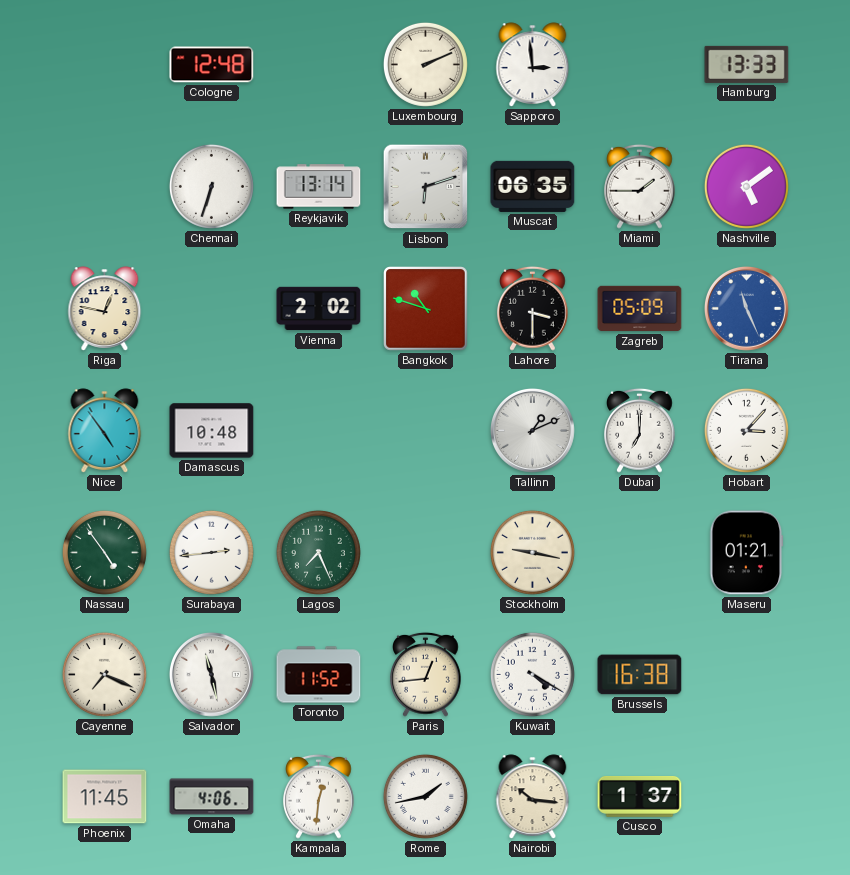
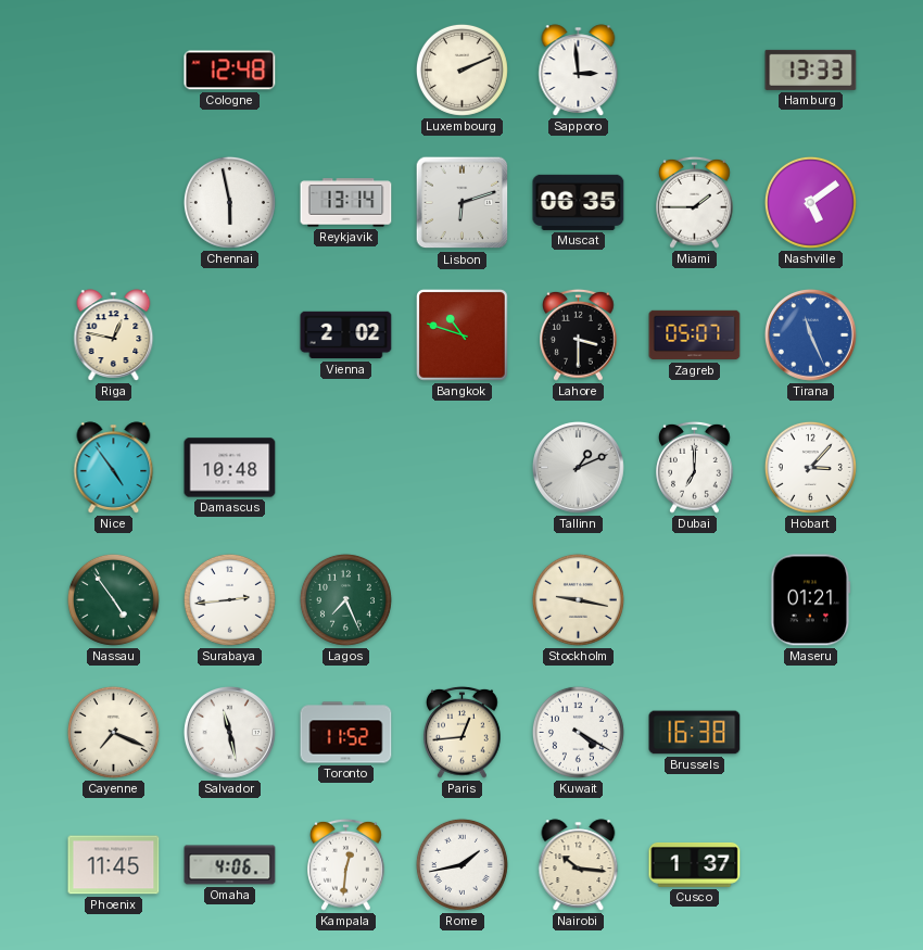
Chennai: 6:33 -> 5:58
Zagreb: 05:09 -> 05:07
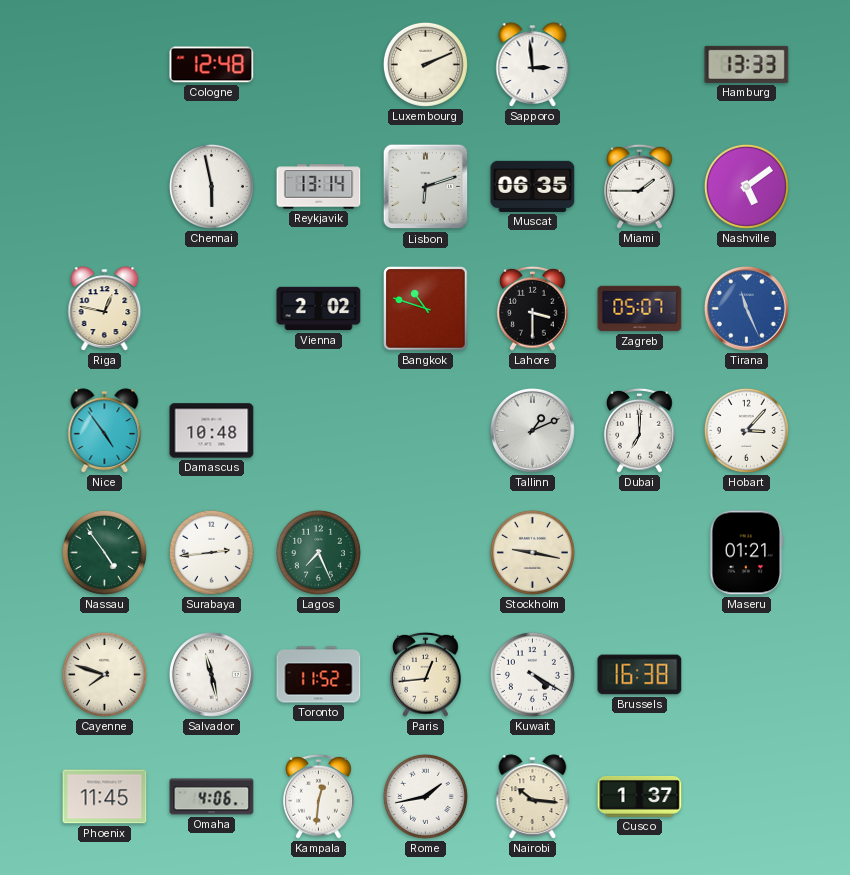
Cayenne: 7:19 -> 7:48
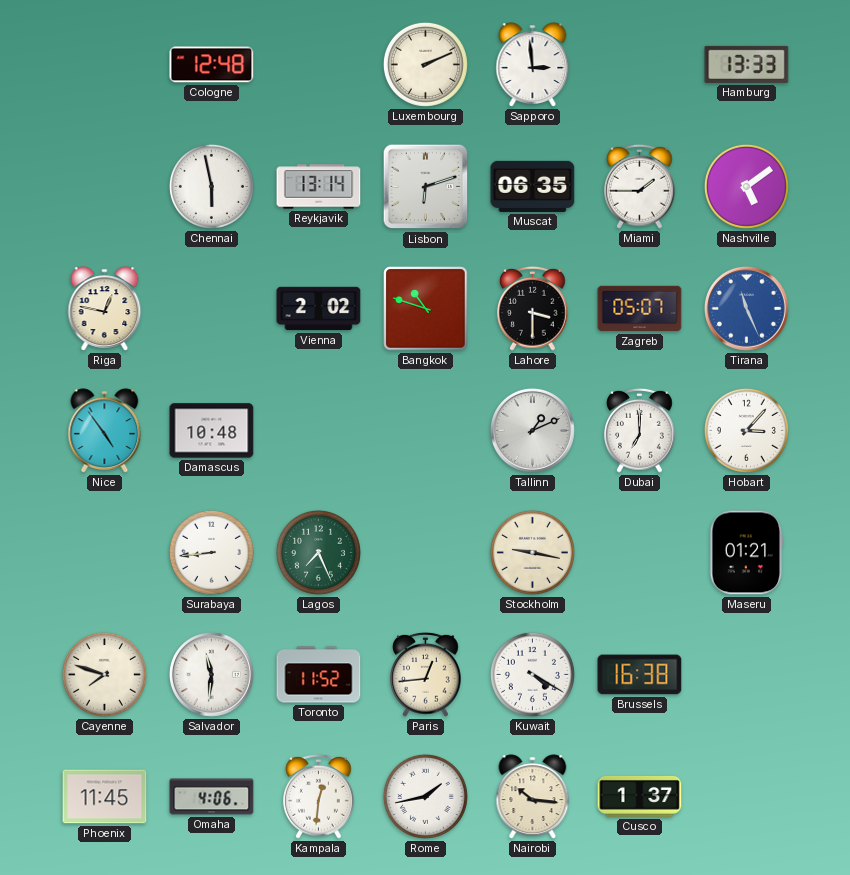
Nassau: 4:54 -> none
Surabaya: 2:44 -> 8:44
Salvador: 11:28 -> 11:31
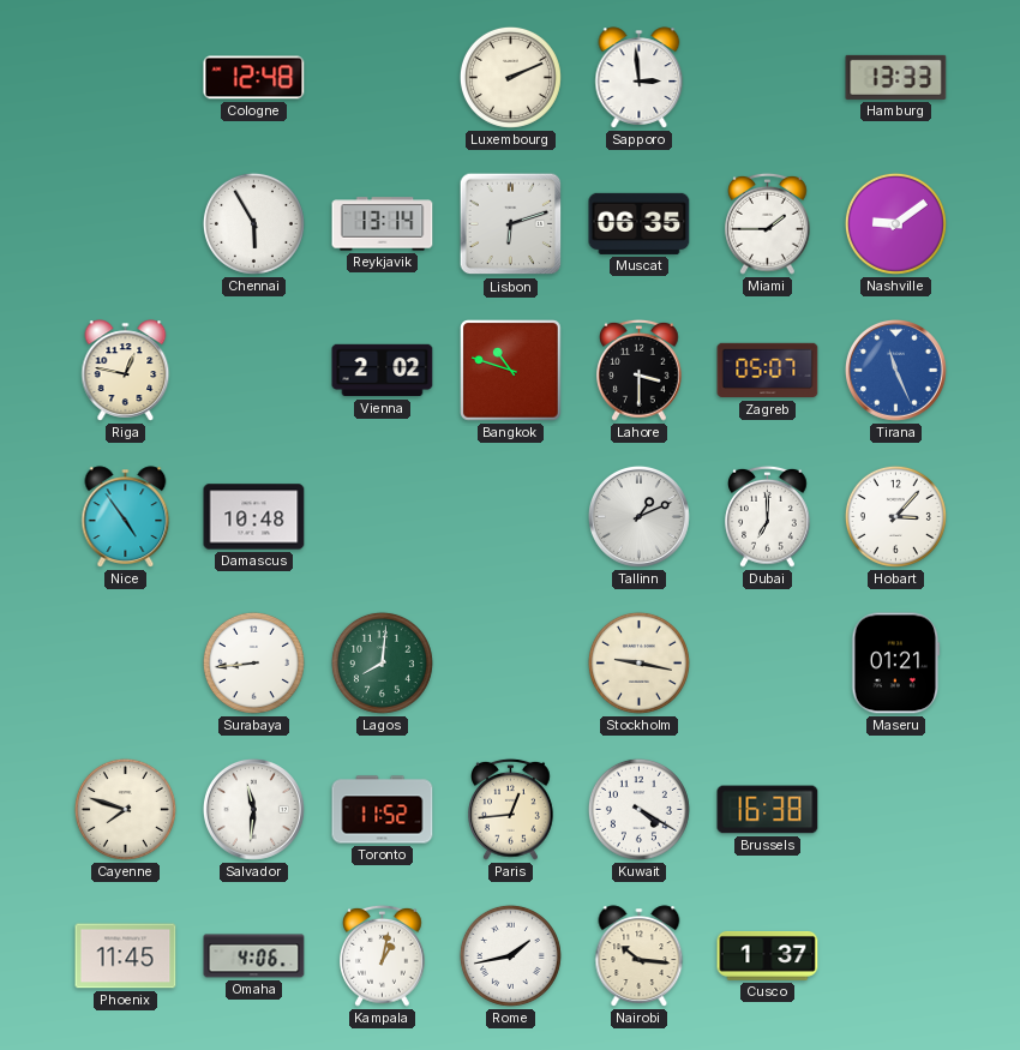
Chennai: 5:58 -> 5:55
Nashville: 5:09 -> 9:09
Lagos: 7:26 -> 8:01
Kampala: 12:31 -> 1:02
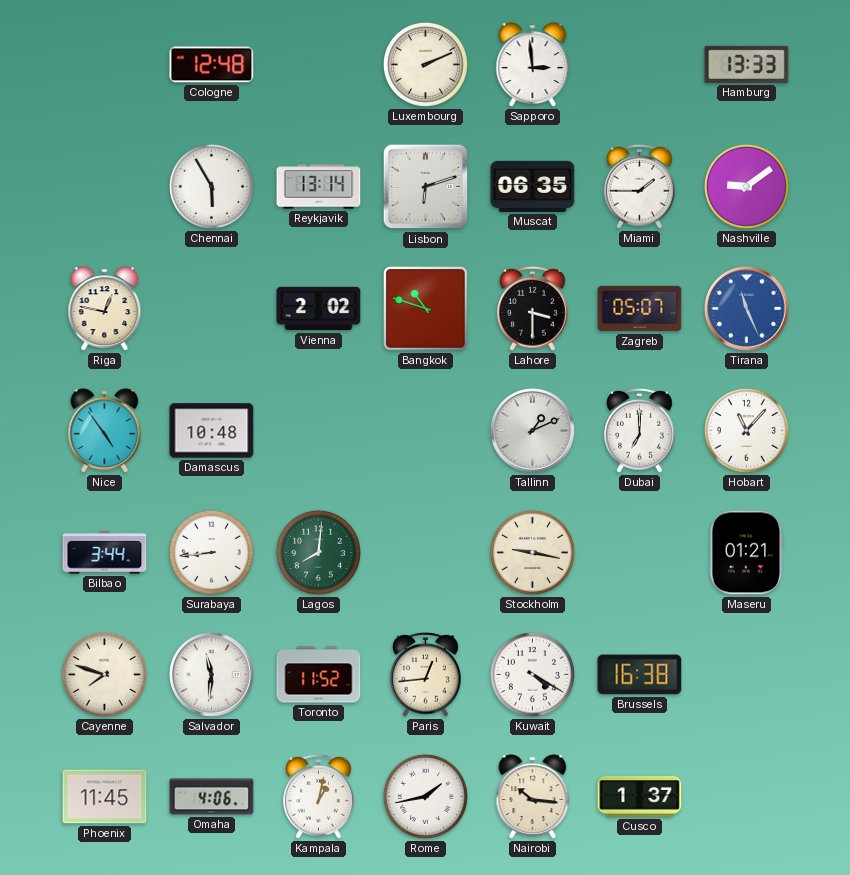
Hobart: 3:07 -> 11:07
Bilbao: none -> 3:44
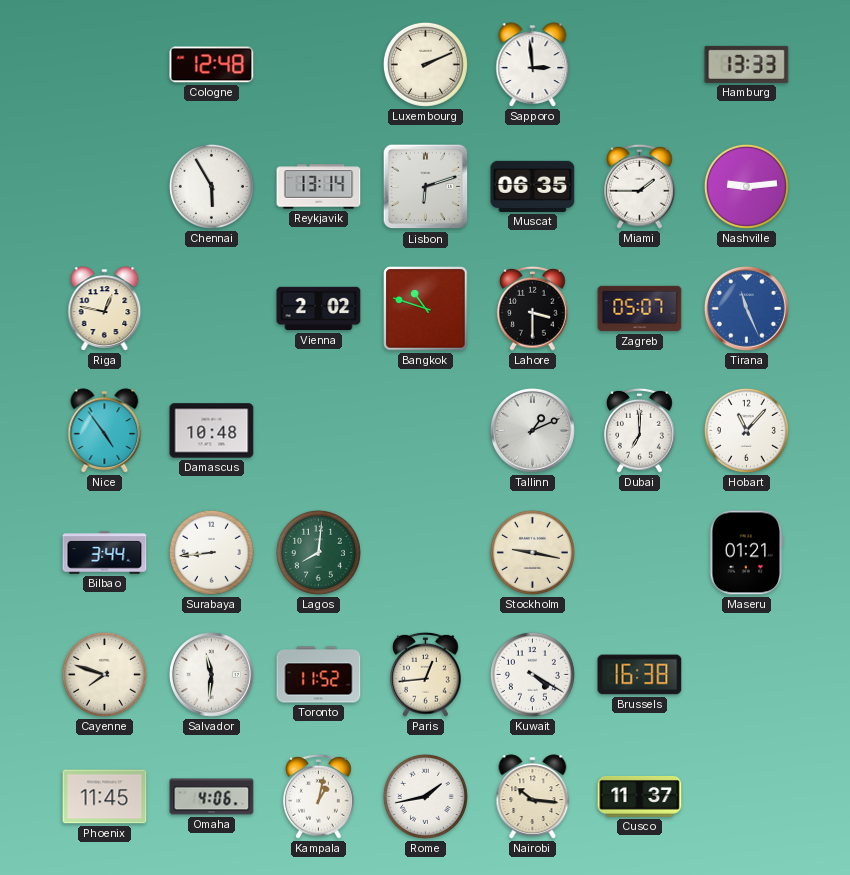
Nashville: 9:09 -> 9:14
Cusco: 1:37 -> 11:37
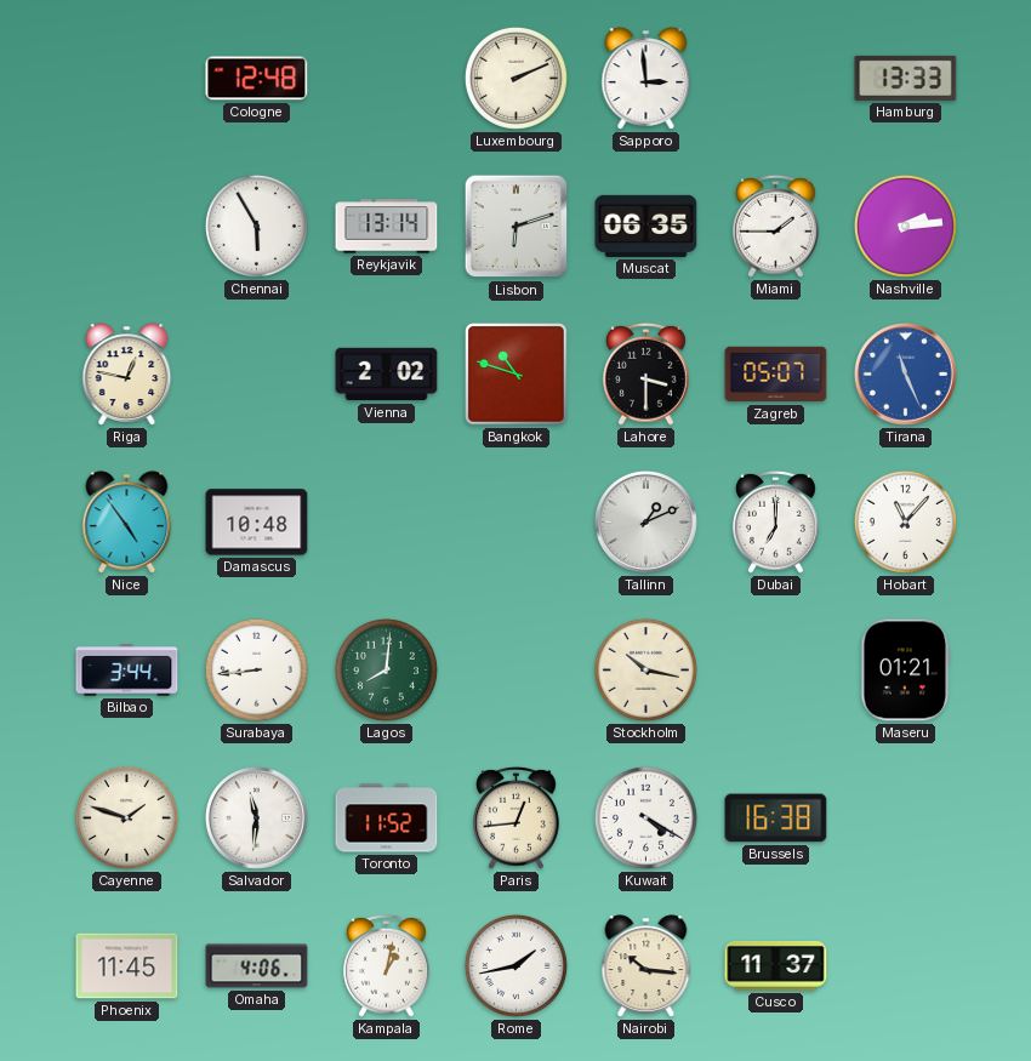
Nashville: 9:14 -> 2:14
Stockholm: 9:17 -> 10:17
Cayenne: 7:48 -> 1:48
